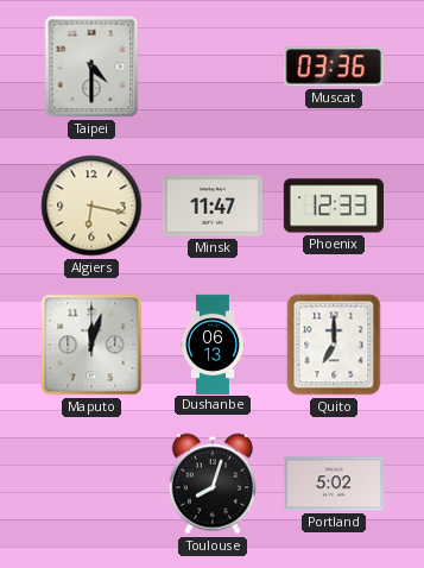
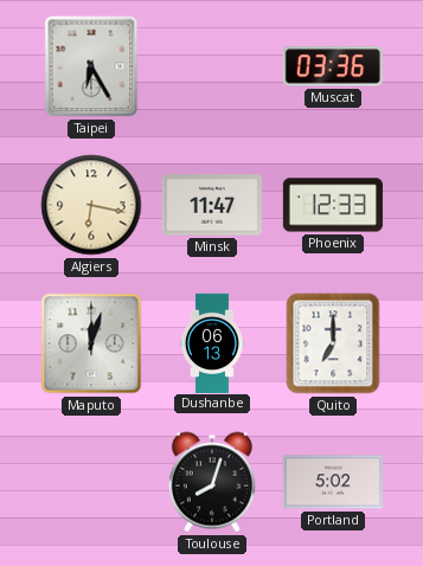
Taipei: 4:30 -> 6:25
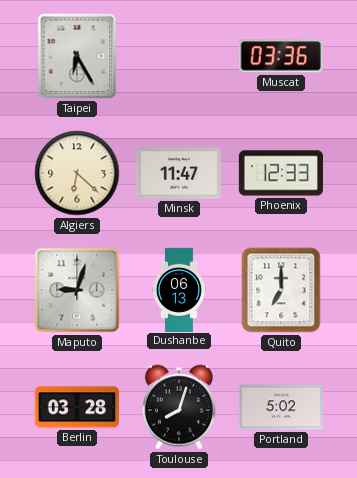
Algiers: 6:17 -> 6:22
Maputo: 12:03 -> 9:03
Berlin: none -> 03:28
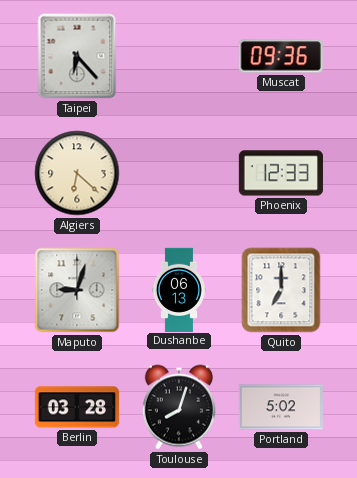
Taipei: 6:25 -> 6:23
Muscat: 03:36 -> 09:36
Minsk: 11:47 -> none
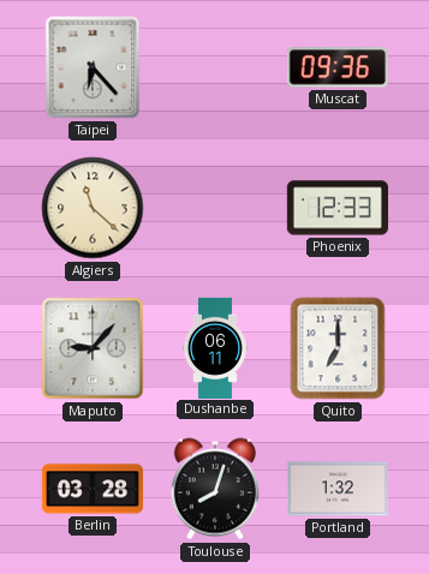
Algiers: 6:22 -> 11:22
Maputo: 9:03 -> 9:07
Dushanbe: 06:13 -> 06:11
Portland: 5:02 -> 1:32
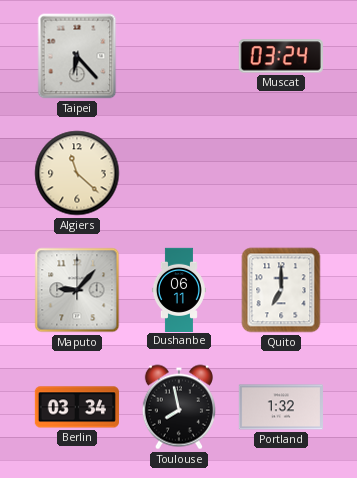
Muscat: 09:36 -> 03:24
Phoenix: 12:33 -> none
Berlin: 03:28 -> 03:34
Toulouse: 8:03 -> 7:58
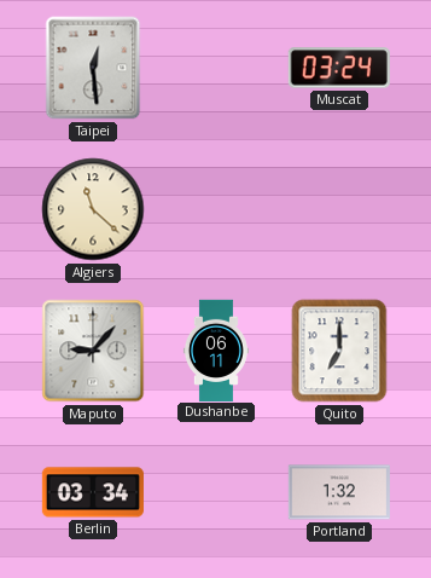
Taipei: 6:23 -> 12:29
Toulouse: 7:58 -> none
